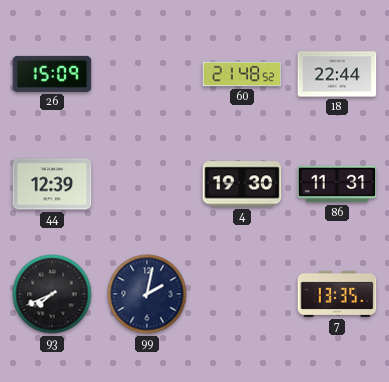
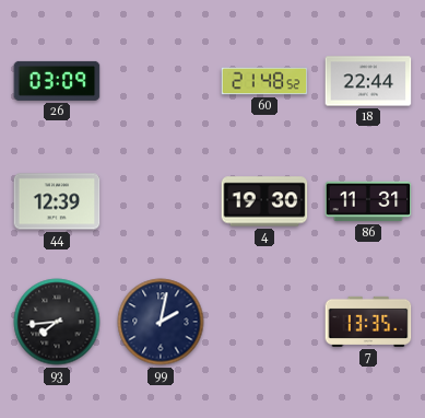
26: 15:09 -> 03:09
93: 7:41 -> 7:44
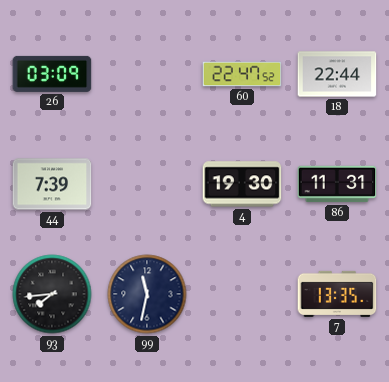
60: 21:48 -> 22:47
44: 12:39 -> 7:39
99: 2:02 -> 11:32
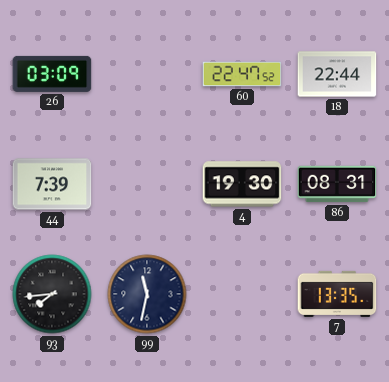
86: 11:31 -> 08:31
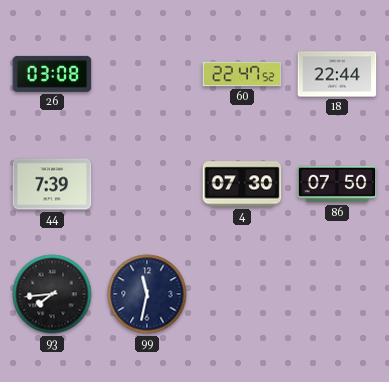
26: 03:09 -> 03:08
4: 19:30 -> 07:30
86: 08:31 -> 07:50
7: 13:35 -> none
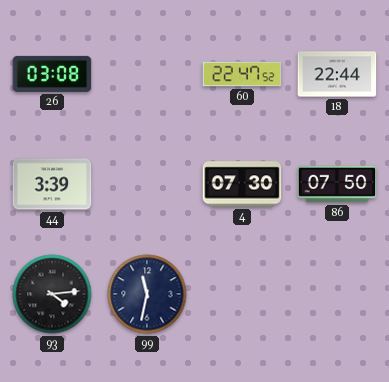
44: 7:39 -> 3:39
93: 7:44 -> 4:14
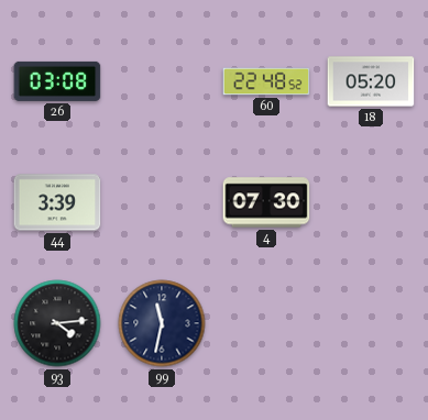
60: 22:47 -> 22:48
18: 22:44 -> 05:20
86: 07:50 -> none
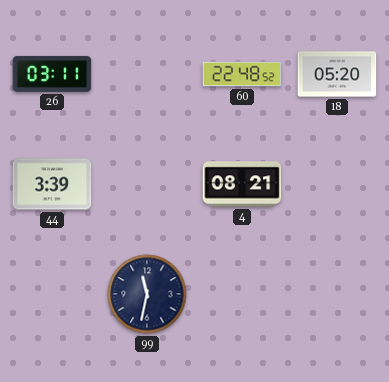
26: 03:08 -> 03:11
4: 07:30 -> 08:21
93: 4:14 -> none
